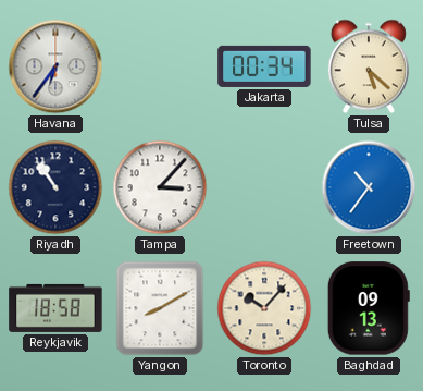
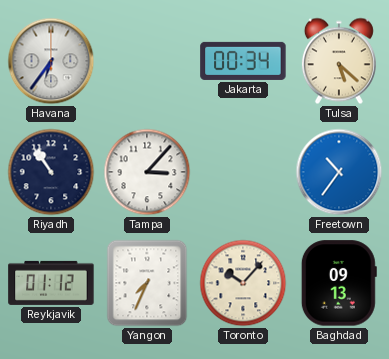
Reykjavik: 18:58 -> 01:12
Yangon: 8:10 -> 7:34
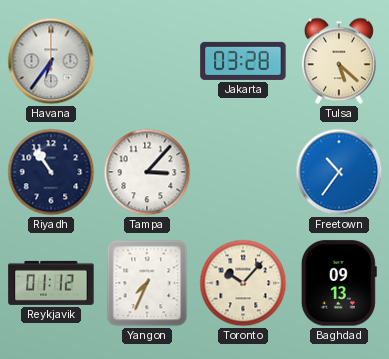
Jakarta: 00:34 -> 03:28
